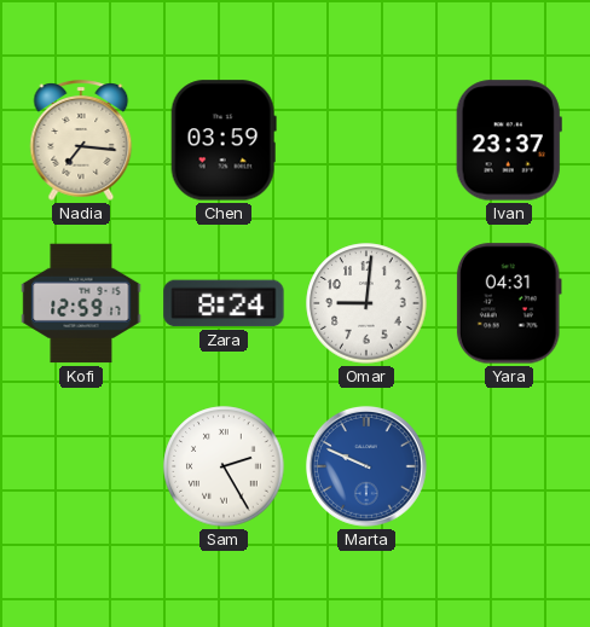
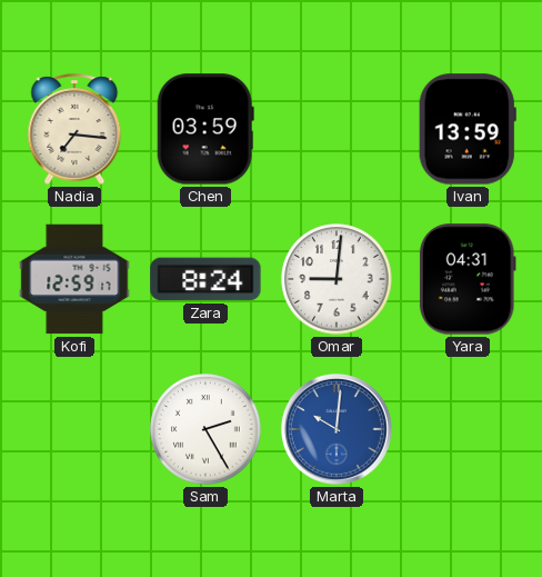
Ivan: 23:37 -> 13:59
Marta: 9:49 -> 10:01
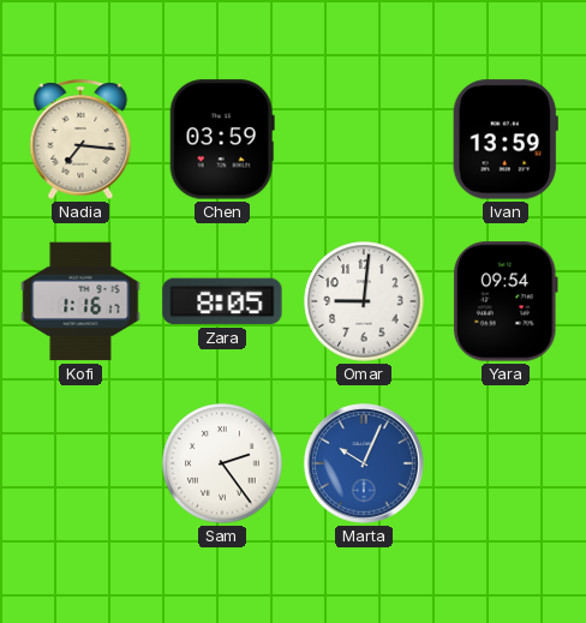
Kofi: 12:59 -> 1:16
Zara: 8:24 -> 8:05
Yara: 04:31 -> 09:54
Sam: 2:25 -> 2:24
Marta: 10:01 -> 10:04
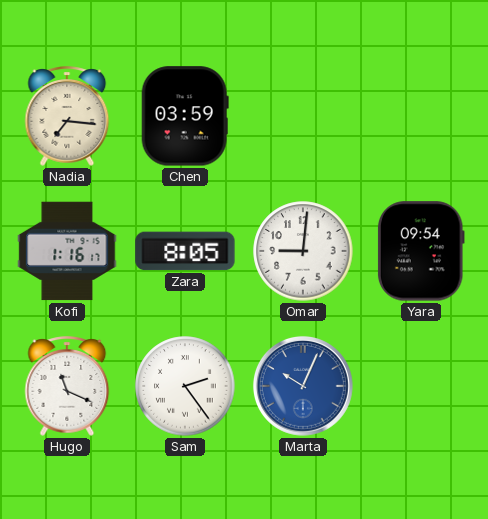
Ivan: 13:59 -> none
Hugo: none -> 11:19
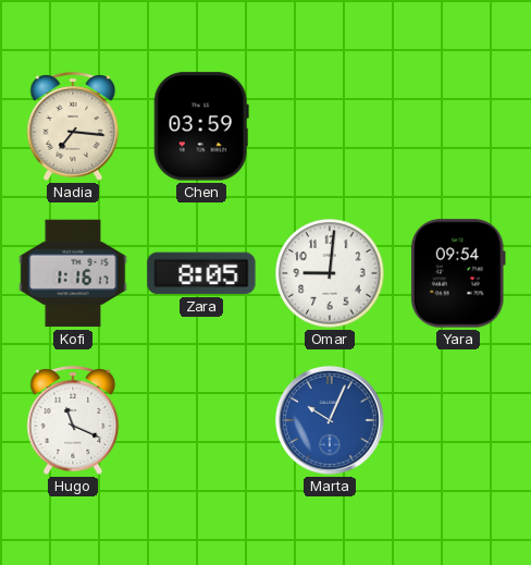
Sam: 2:24 -> none
